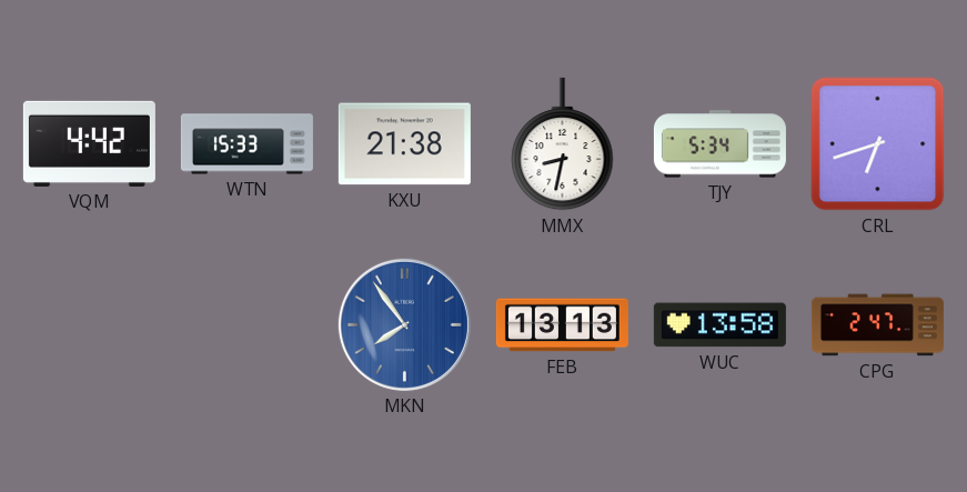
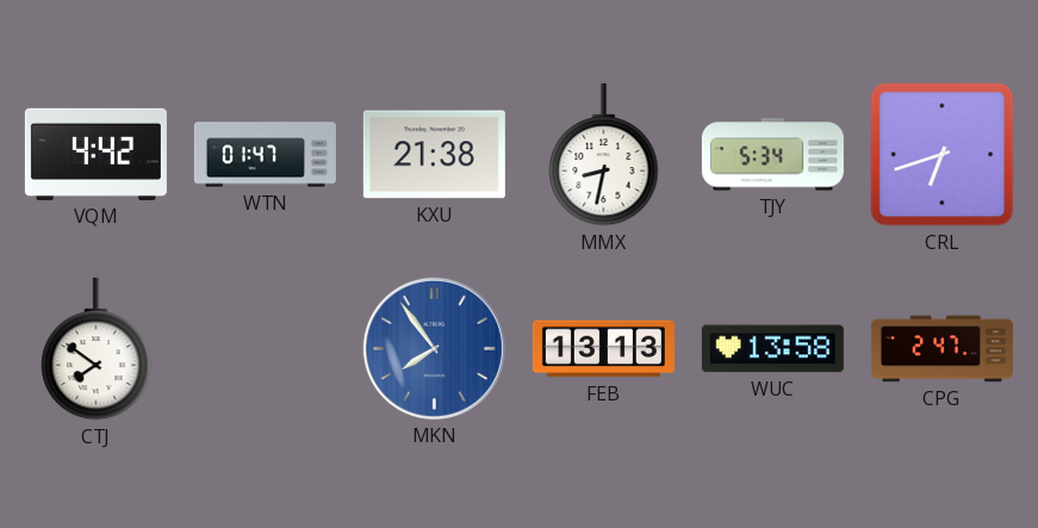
WTN: 15:33 -> 01:47
CTJ: none -> 7:51
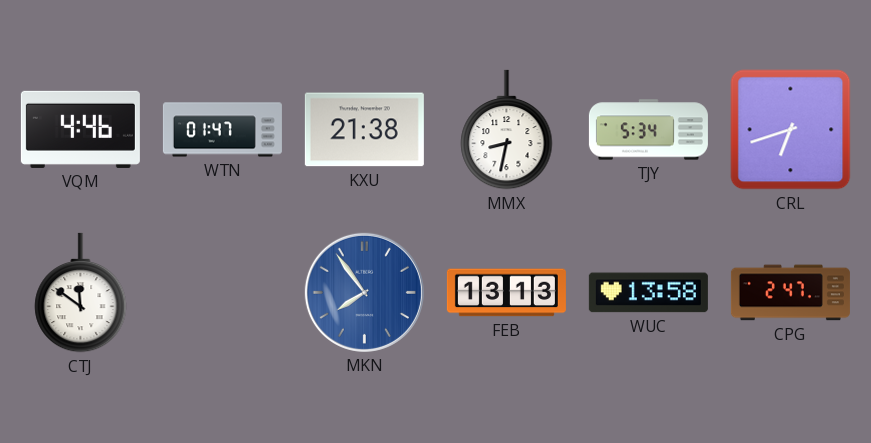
VQM: 4:42 -> 4:46
CTJ: 7:51 -> 11:51
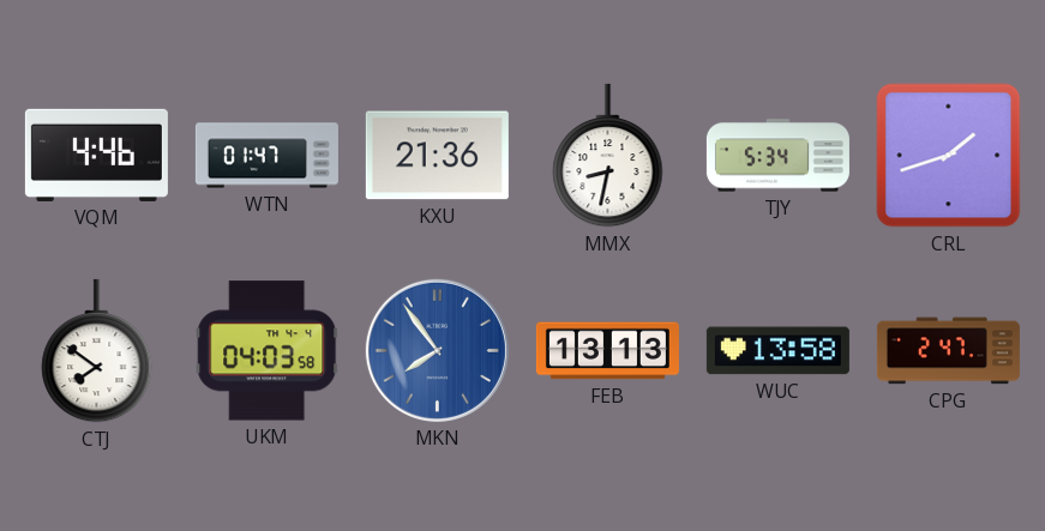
KXU: 21:38 -> 21:36
CRL: 6:42 -> 1:42
CTJ: 11:51 -> 7:51
UKM: none -> 04:03
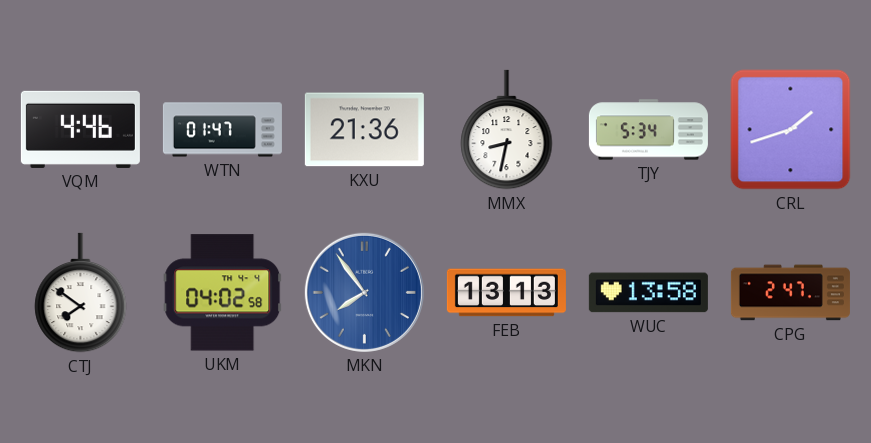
UKM: 04:03 -> 04:02
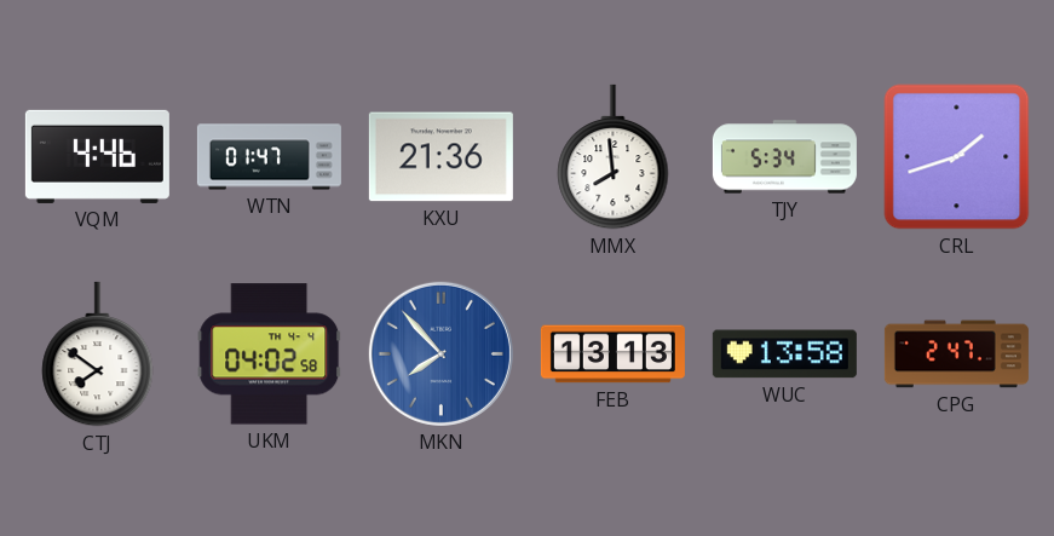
MMX: 8:32 -> 7:59
MKN: 7:54 -> 7:53
